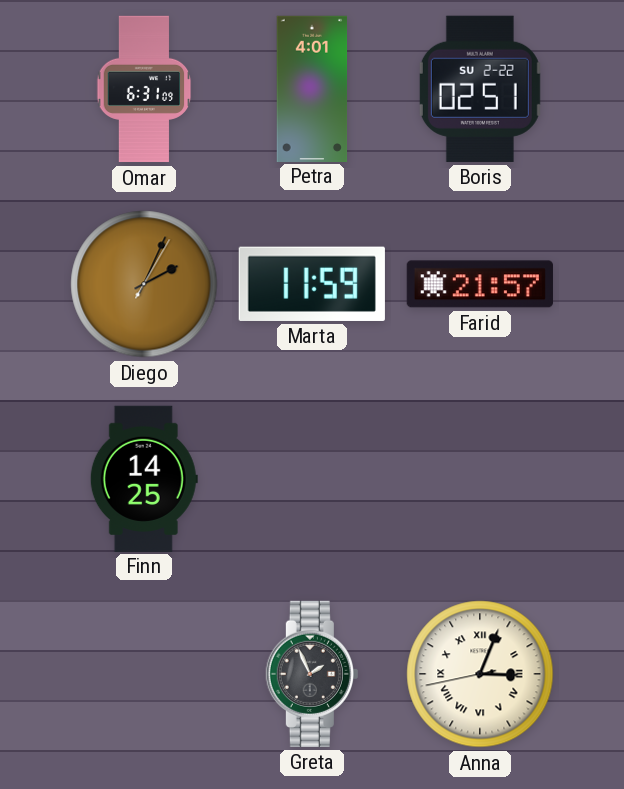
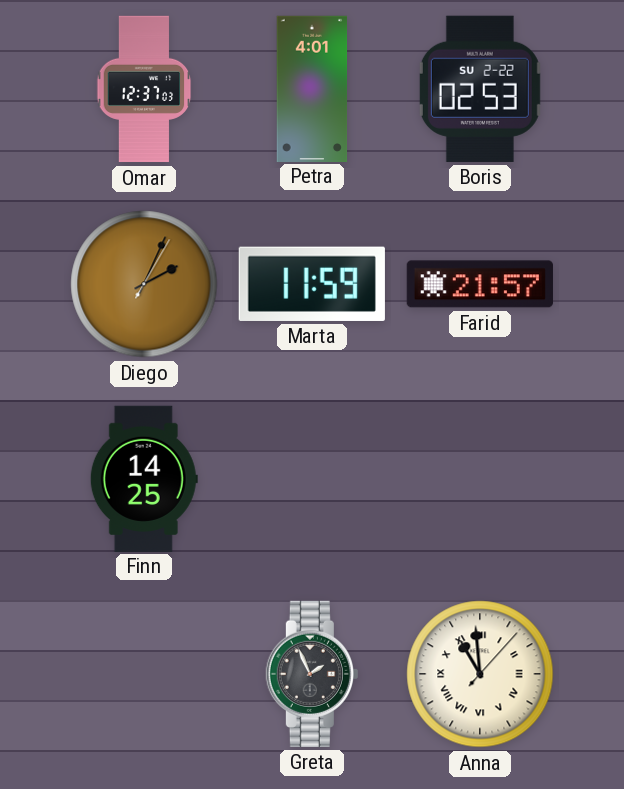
Omar: 6:31 -> 12:37
Boris: 02:51 -> 02:53
Anna: 3:03 -> 10:59
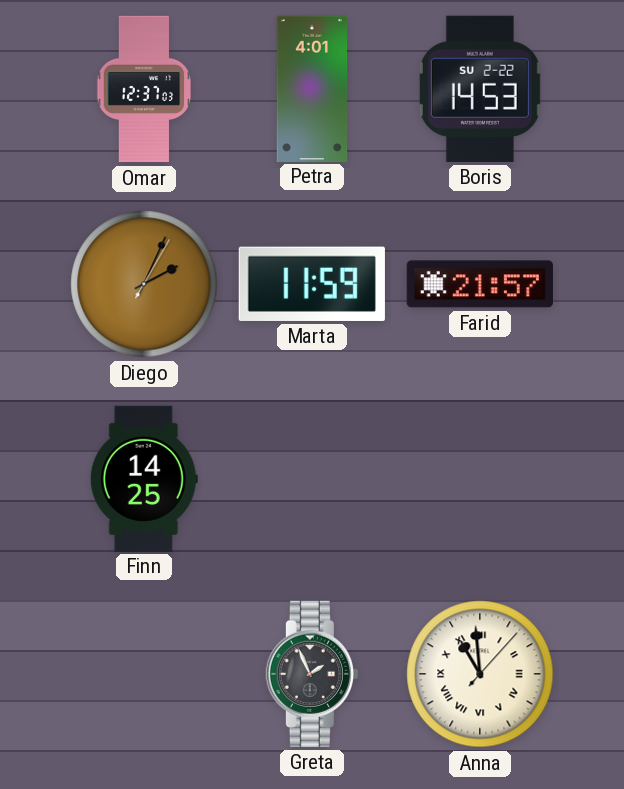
Boris: 02:53 -> 14:53
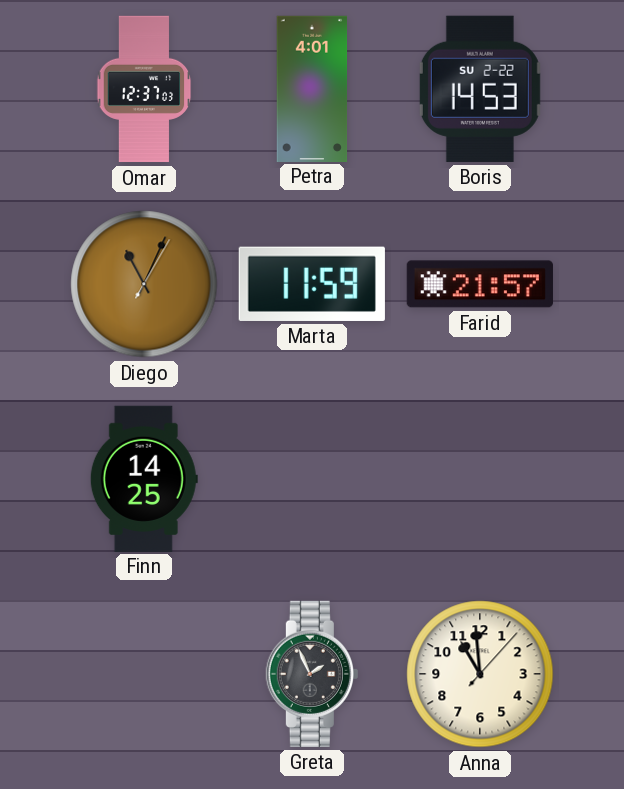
Diego: 2:04 -> 11:04
Anna numerals: Roman -> Arabic
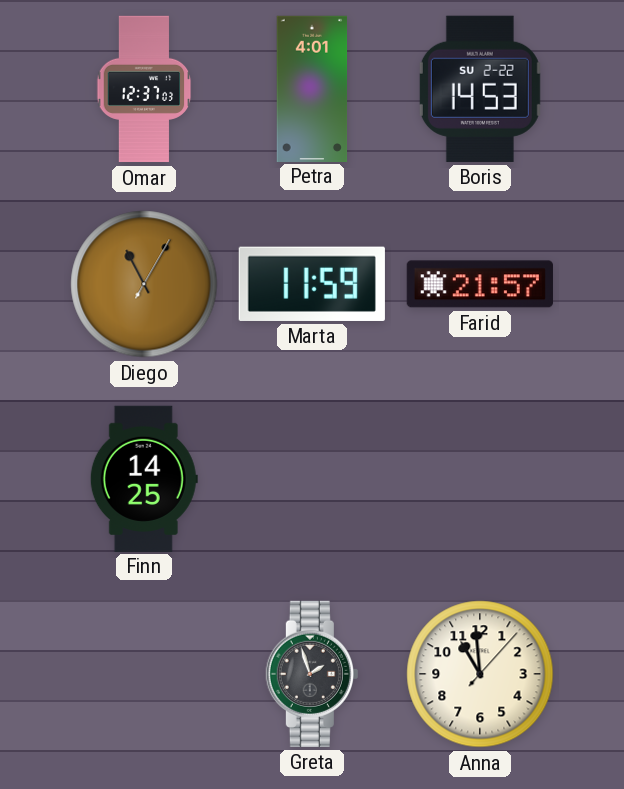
Diego: 11:04 -> 11:05
Greta: 1:56 -> 1:57
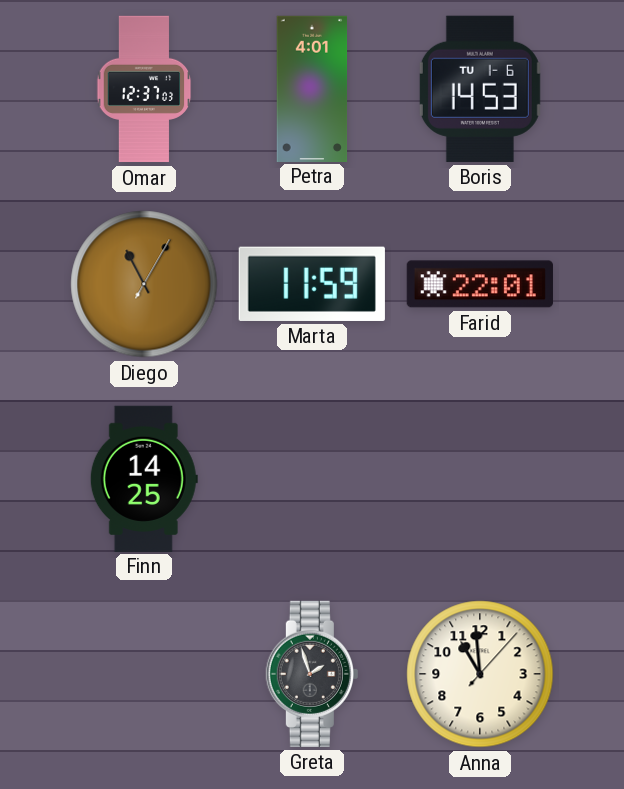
Boris date: SU 2-22 -> TU 1-6
Farid: 21:57 -> 22:01
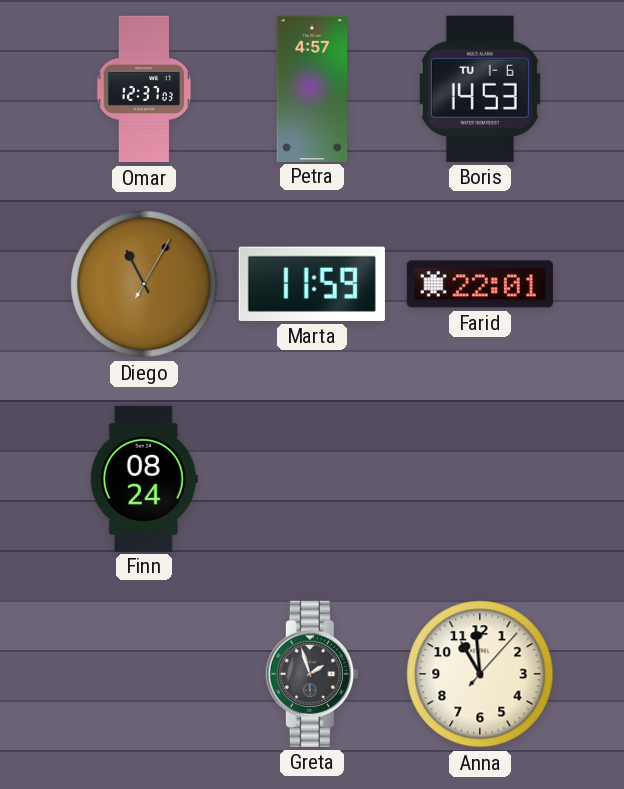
Petra: 4:01 -> 4:57
Finn: 14:25 -> 08:24
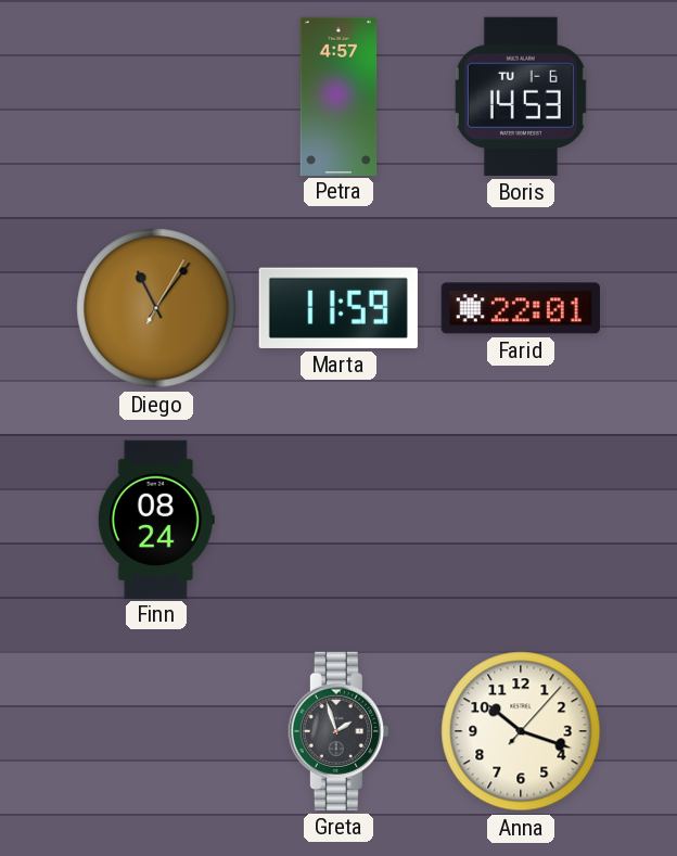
Omar: 12:37 -> none
Diego: 11:05 -> 11:06
Anna: 10:59 -> 10:18
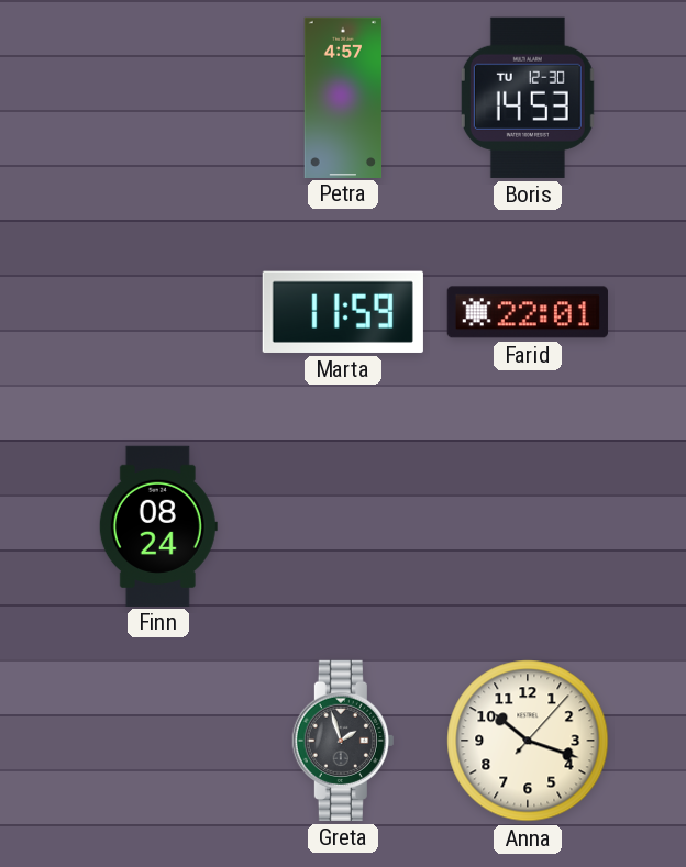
Boris date: TU 1-6 -> TU 12-30
Diego: 11:06 -> none
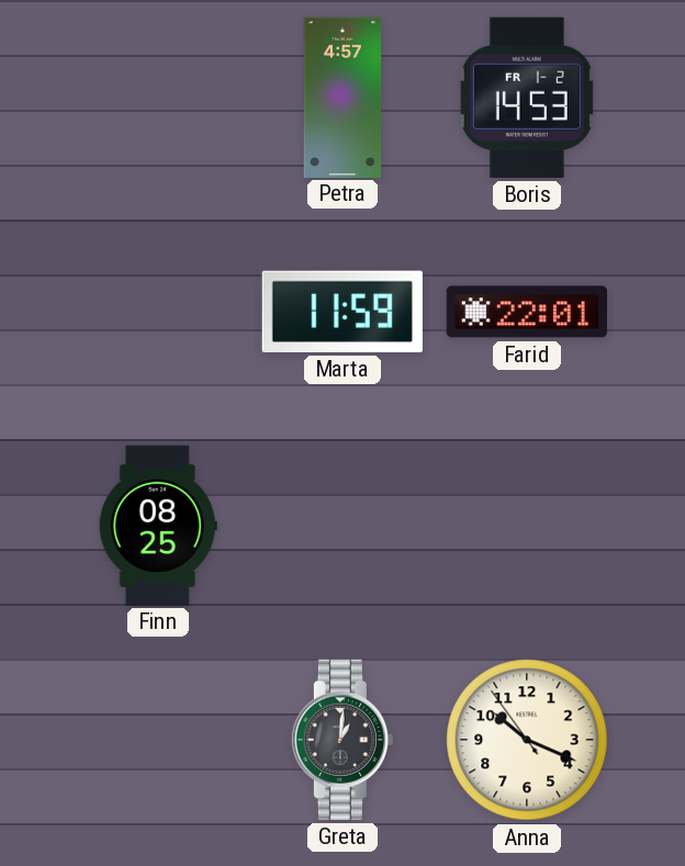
Boris date: TU 12-30 -> FR 1-2
Finn: 08:24 -> 08:25
Greta: 1:57 -> 1:01
Anna: 10:18:07 -> 10:18:54
